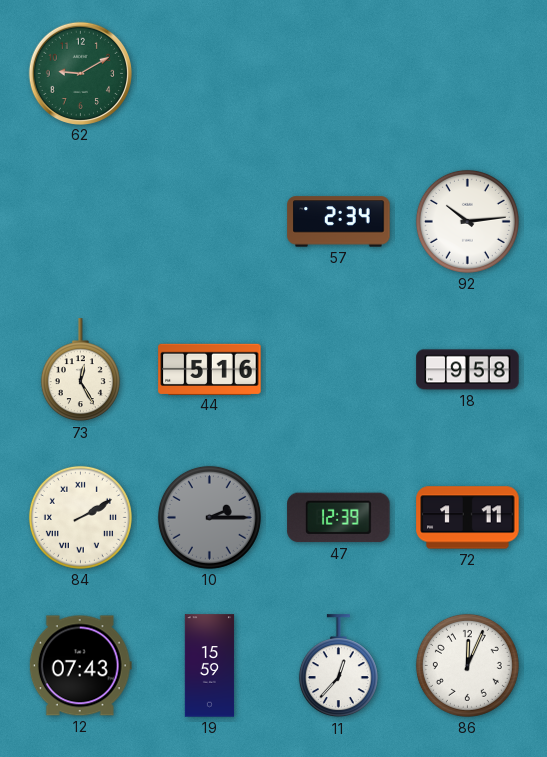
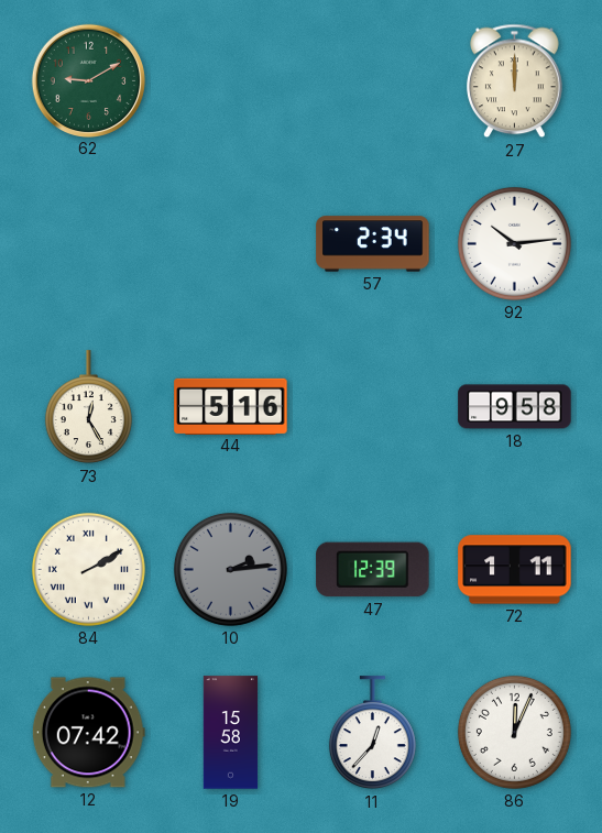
27: none -> 12:00
10: 2:15 -> 2:14
12: 07:43 -> 07:42
19: 15:59 -> 15:58
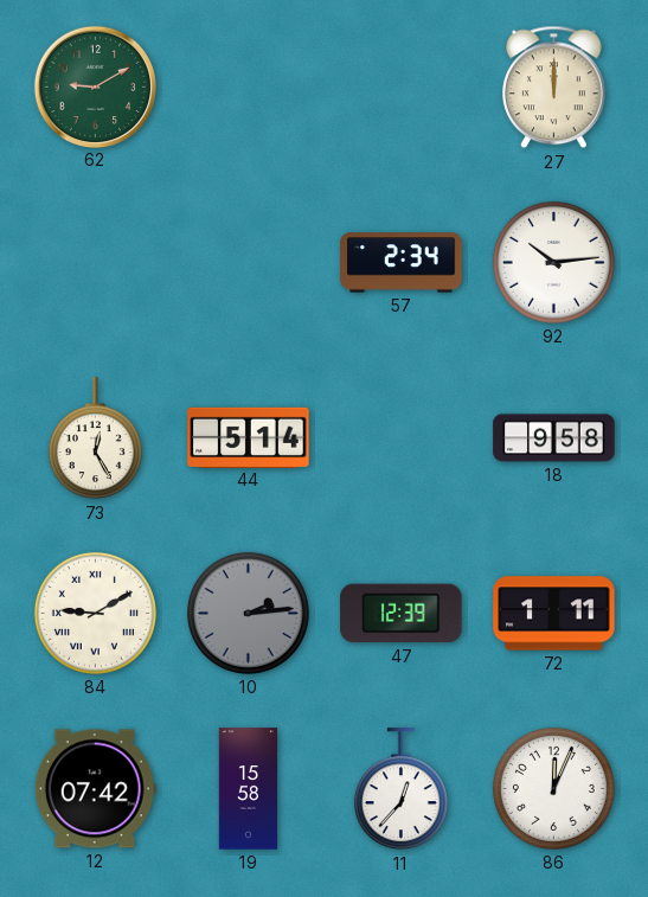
44: 5:16 -> 5:14
84: 2:10 -> 9:10
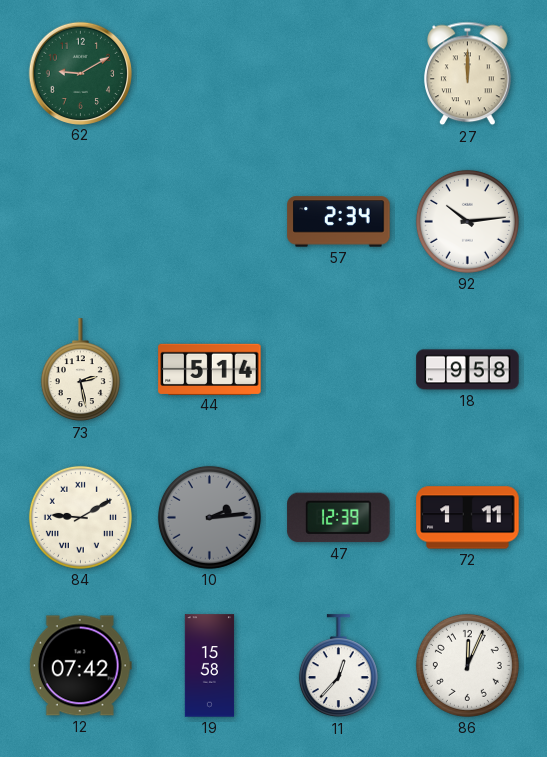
73: 12:25 -> 2:28
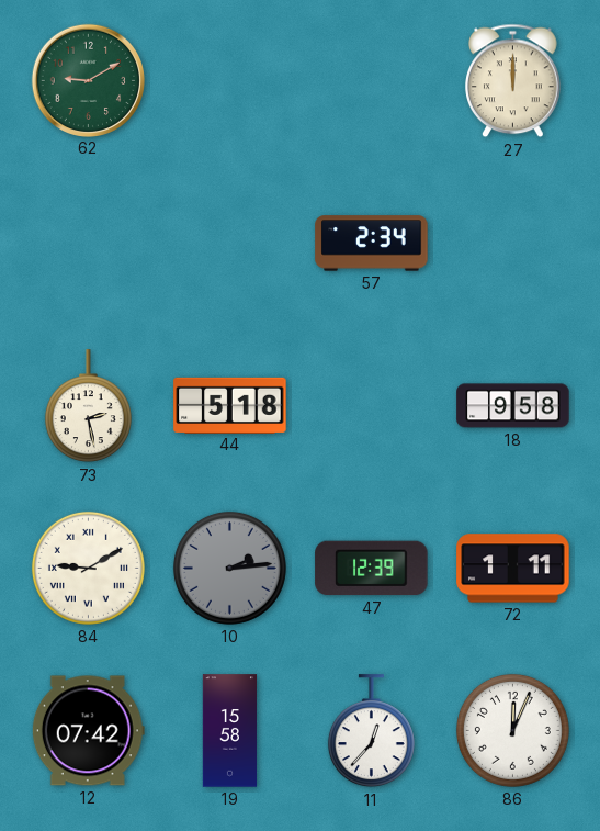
92: 10:14 -> none
44: 5:14 -> 5:18
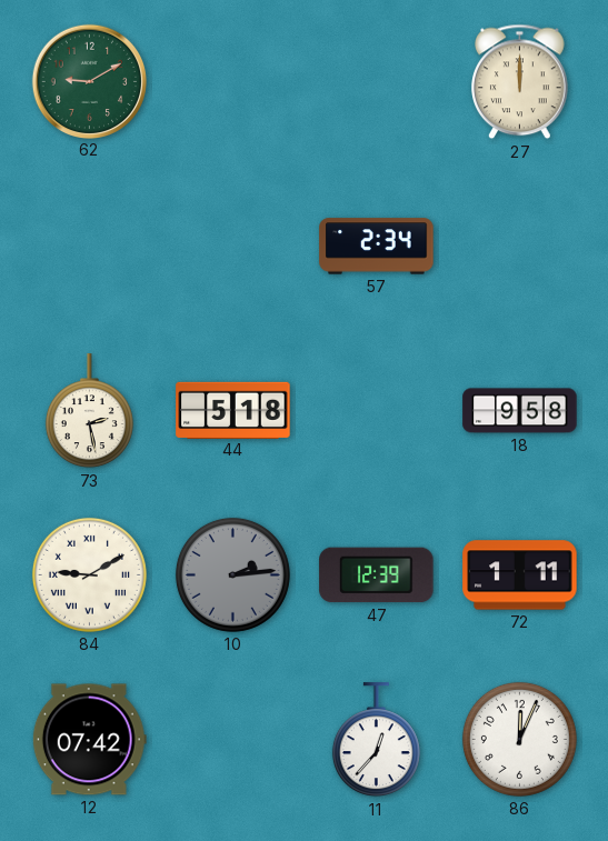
19: 15:58 -> none
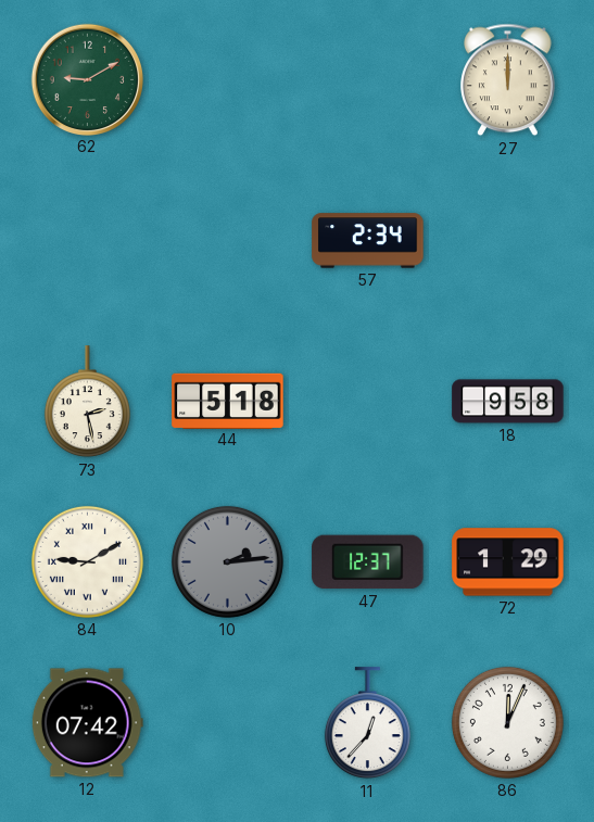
47: 12:39 -> 12:37
72: 1:11 -> 1:29
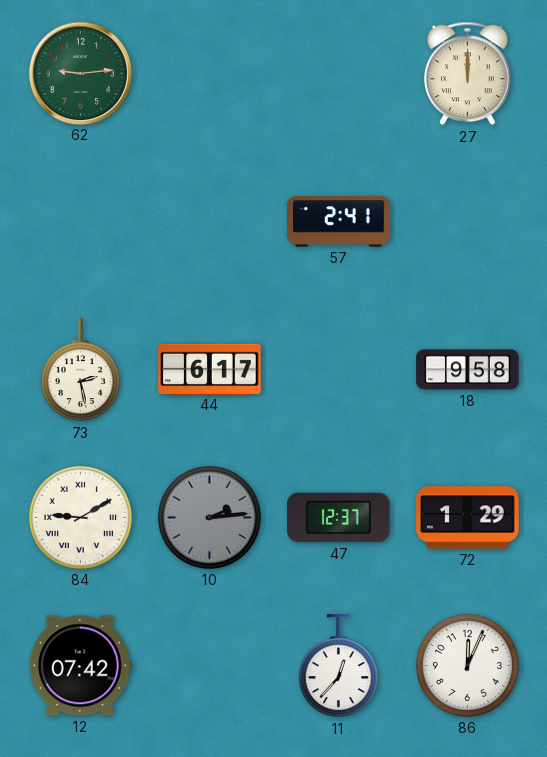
62: 9:10 -> 9:14
57: 2:34 -> 2:41
44: 5:18 -> 6:17
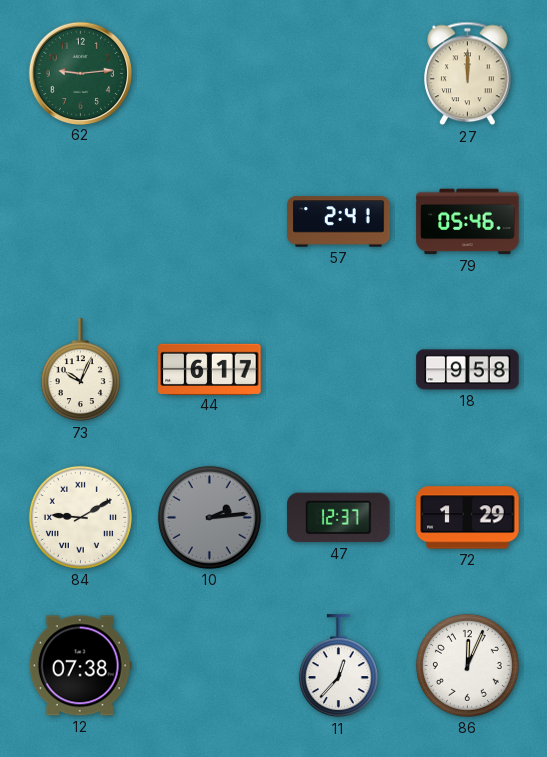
79: none -> 05:46
73: 2:28 -> 10:04
12: 07:42 -> 07:38
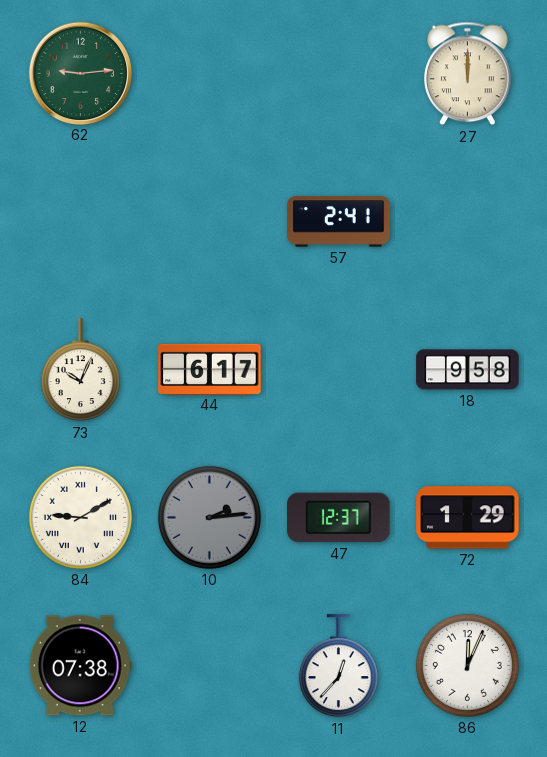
79: 05:46 -> none
